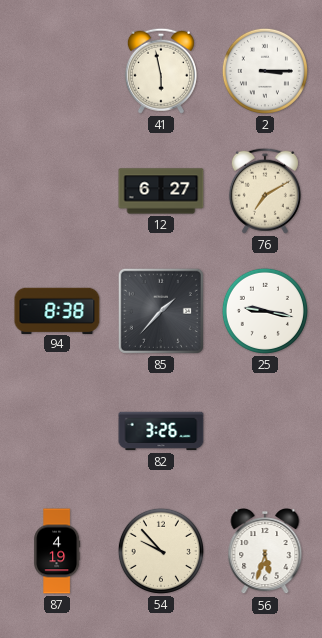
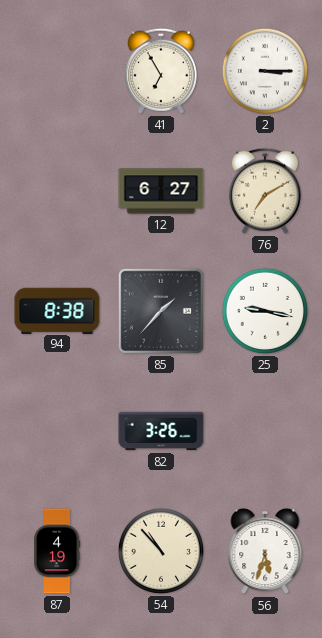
41: 5:58 -> 6:55
54: 9:53 -> 10:53
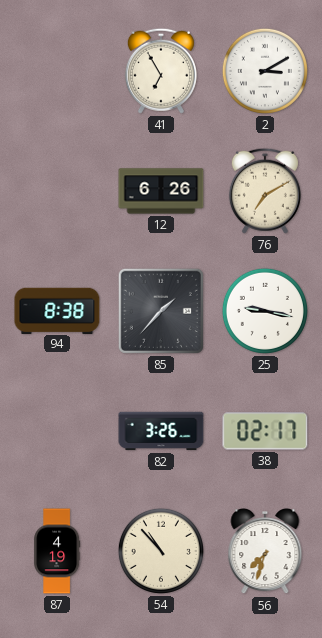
2: 3:15 -> 3:10
12: 6:27 -> 6:26
38: none -> 02:17
56: 5:33 -> 7:33
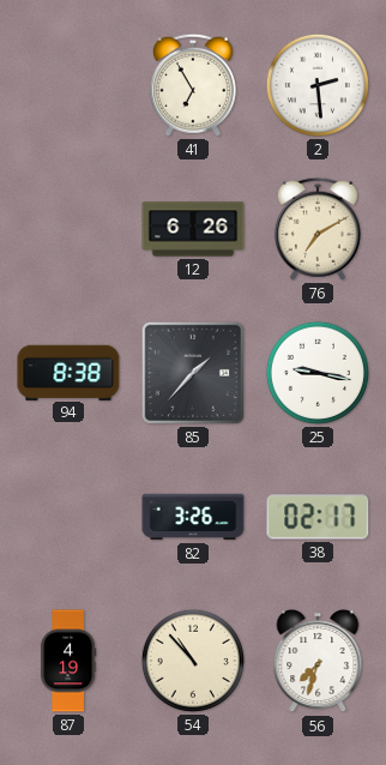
2: 3:10 -> 2:29
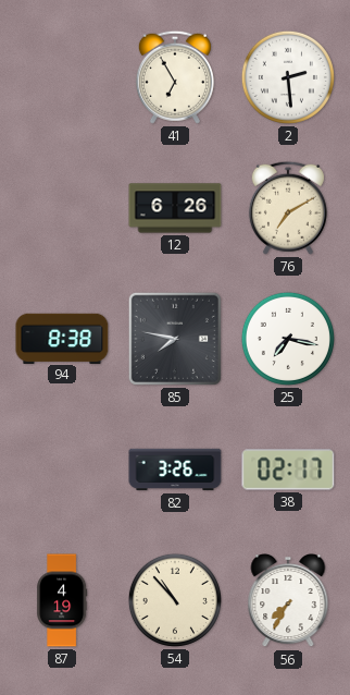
85: 1:37 -> 7:47
25: 9:17 -> 7:17
56: 7:33 -> 7:35
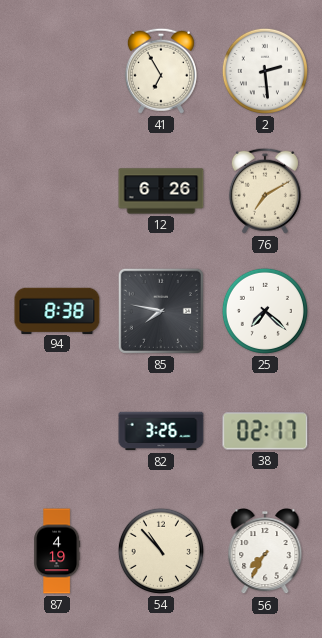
25: 7:17 -> 7:22
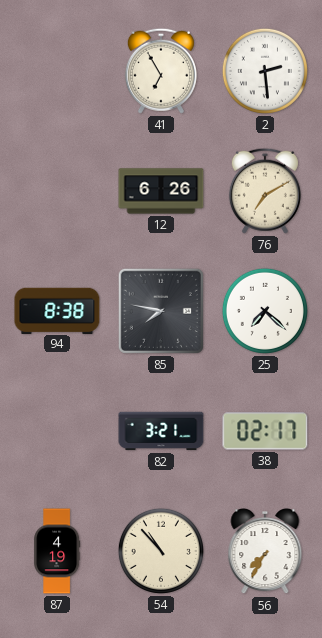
82: 3:26 -> 3:21
